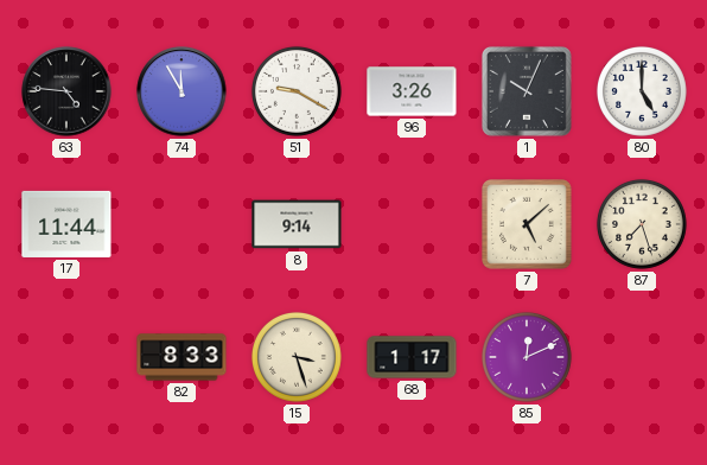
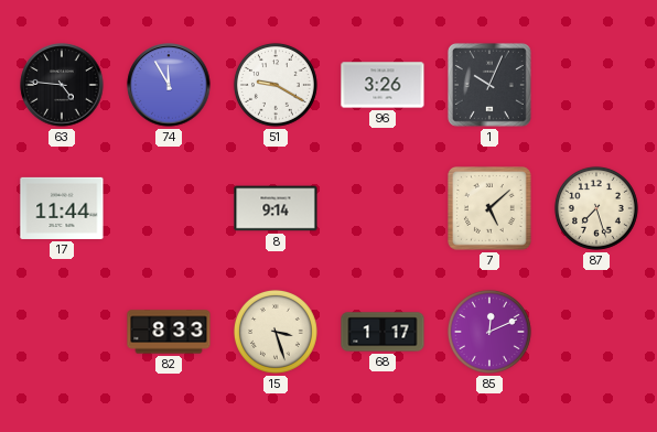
80: 5:00 -> none
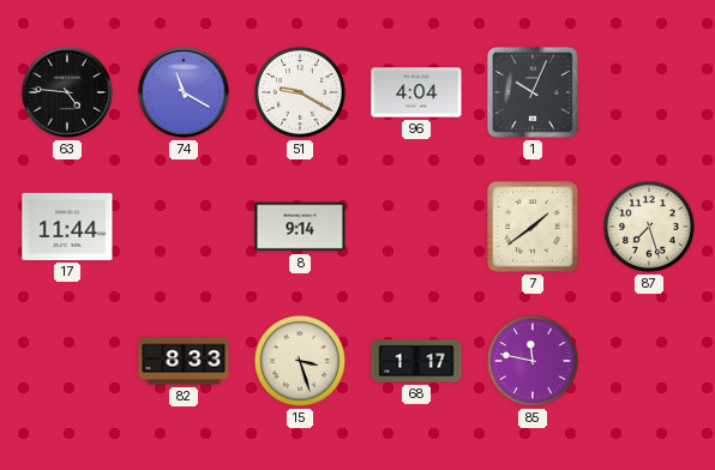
74: 11:55 -> 11:20
96: 3:26 -> 4:04
7: 5:08 -> 1:39
85: 12:11 -> 11:47
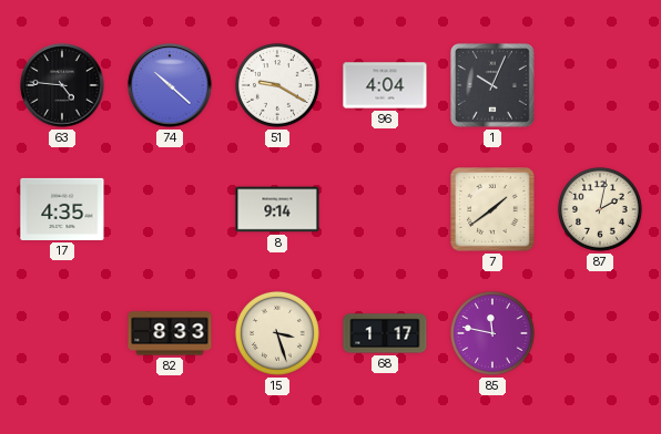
74: 11:20 -> 10:22
17: 11:44 -> 4:35
87: 7:27 -> 2:02
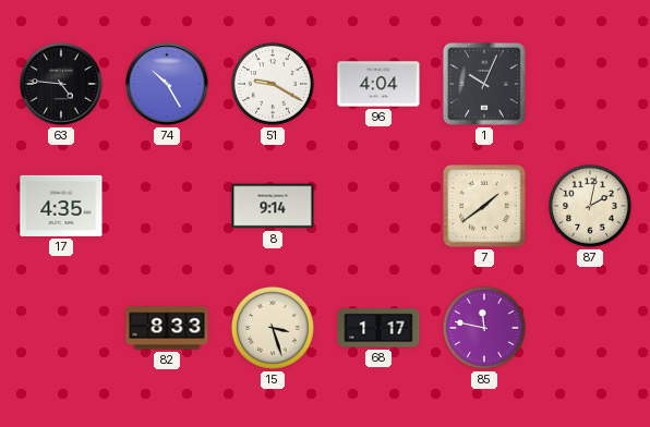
74: 10:22 -> 10:25
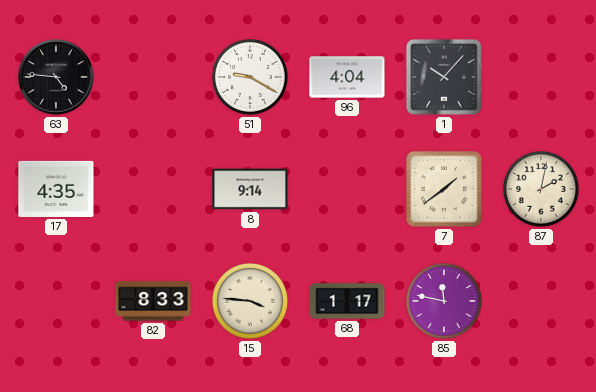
74: 10:25 -> none
1: 10:04 -> 10:07
15: 3:27 -> 3:46
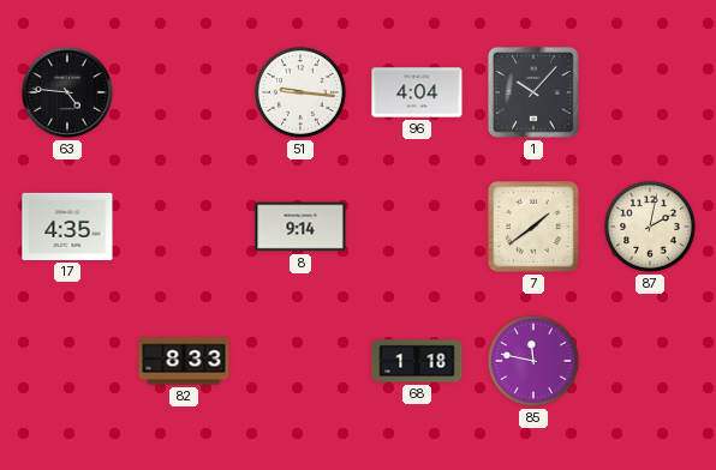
51: 9:20 -> 9:16
15: 3:46 -> none
68: 1:17 -> 1:18
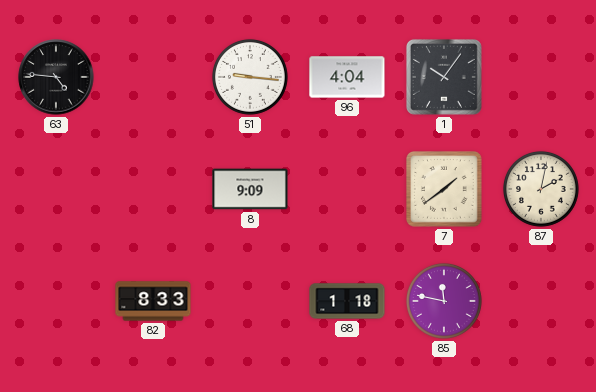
1: 10:07 -> 10:06
17: 4:35 -> none
8: 9:14 -> 9:09
